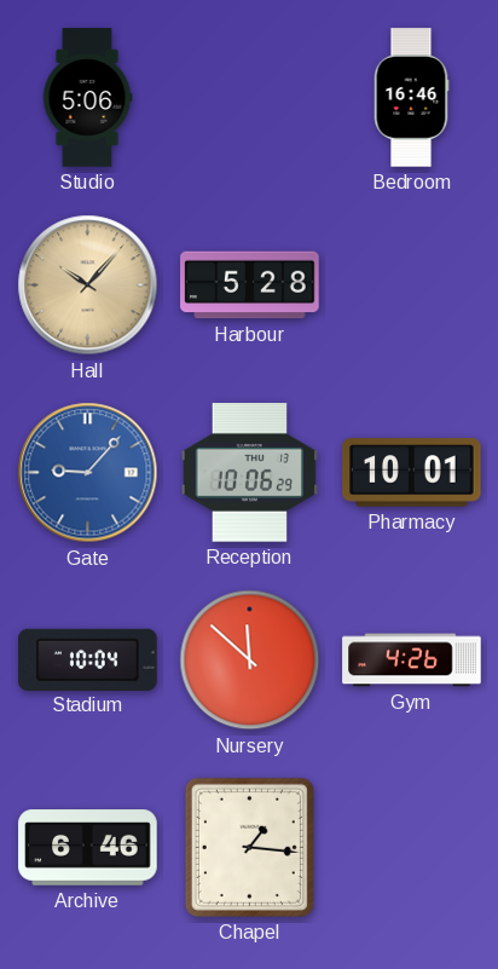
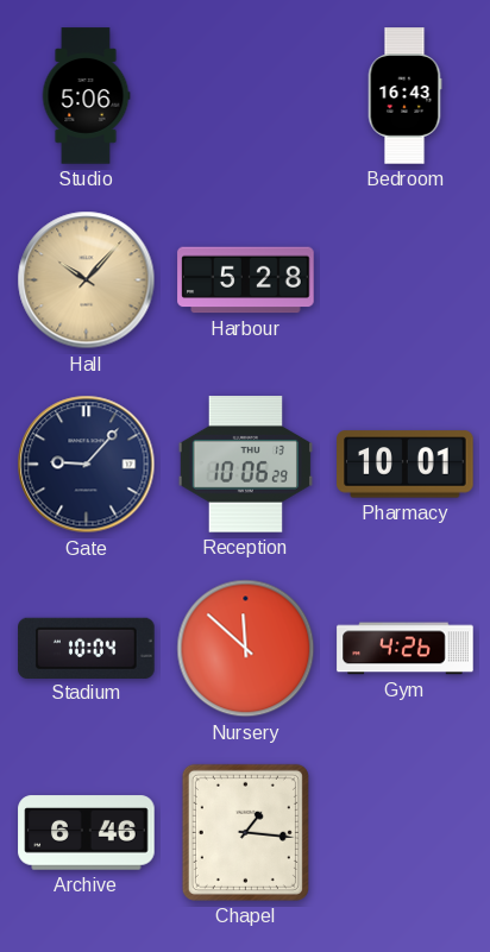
Bedroom: 16:46 -> 16:43
Gate dial: blue -> navy
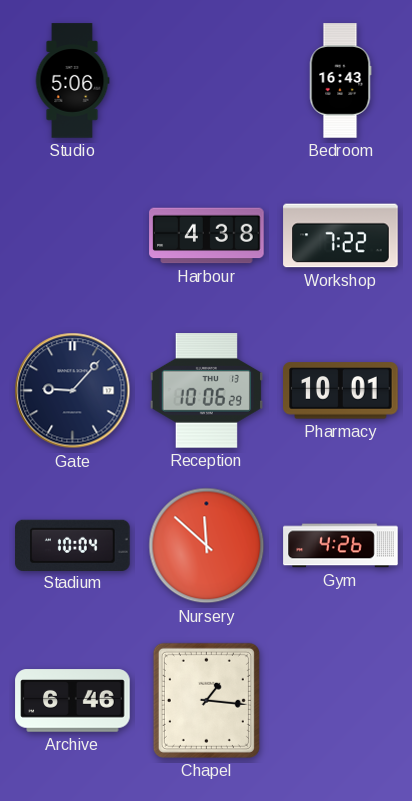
Hall: 10:07 -> none
Harbour: 5:28 -> 4:38
Workshop: none -> 7:22
